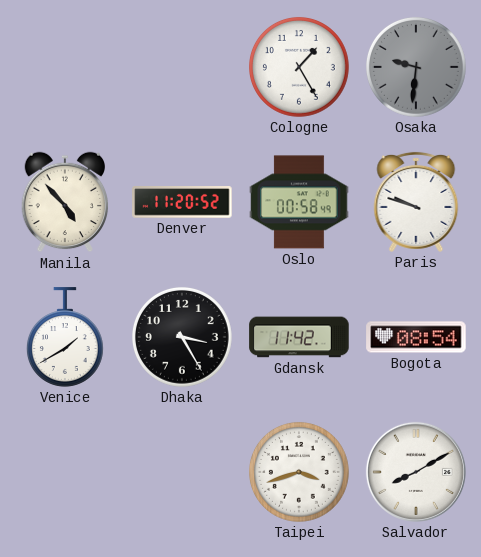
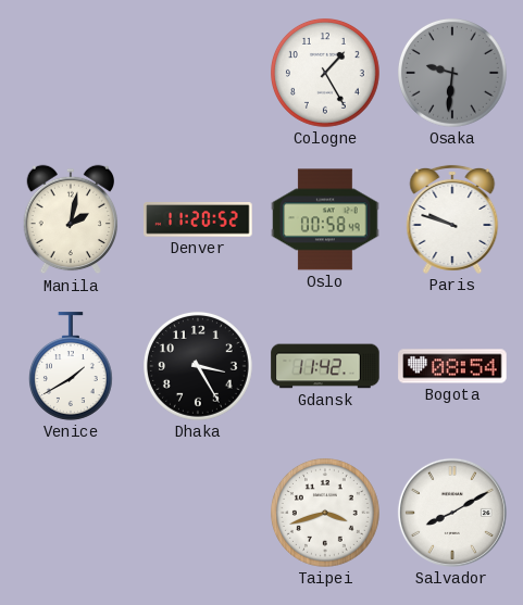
Manila: 4:53 -> 2:02
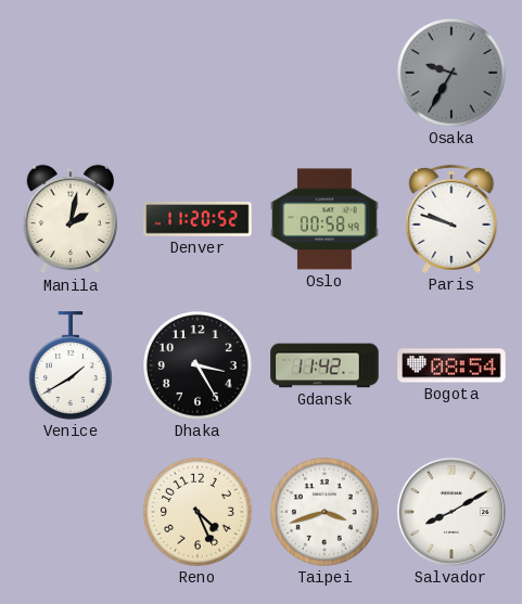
Cologne: 1:25 -> none
Osaka: 9:31 -> 9:35
Reno: none -> 4:26
